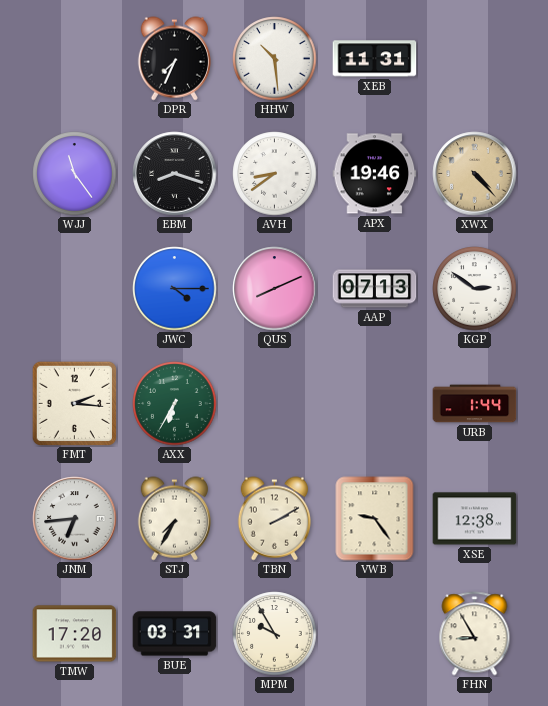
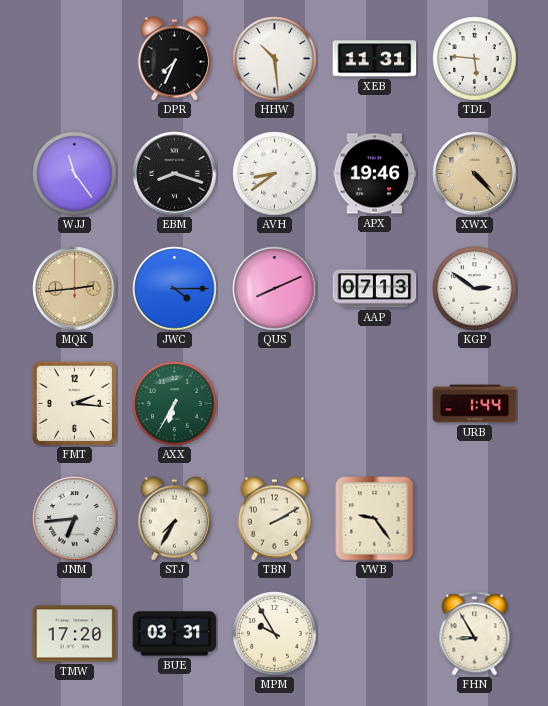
TDL: none -> 5:46
MQK: none -> 2:44
XSE: 12:38 -> none
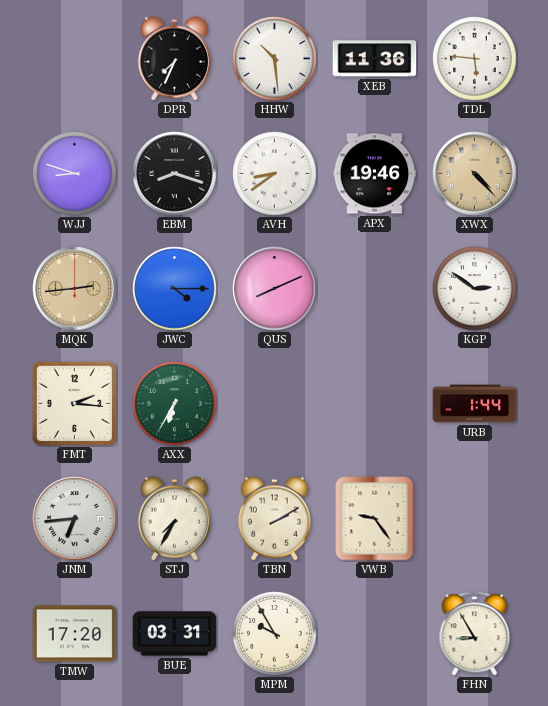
XEB: 11:31 -> 11:36
WJJ: 11:24 -> 8:48
AAP: 07:13 -> none
